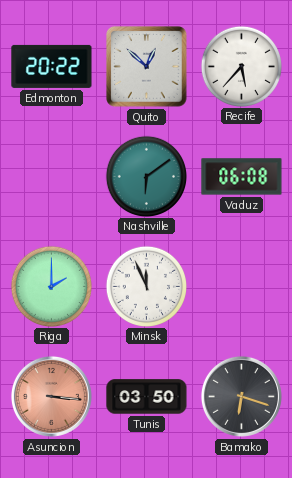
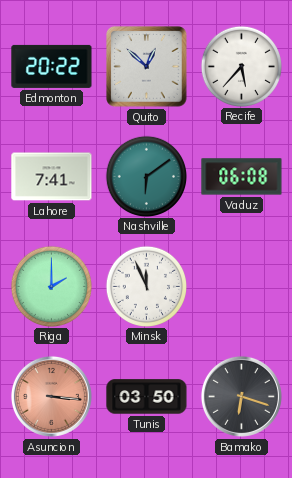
Lahore: none -> 7:41
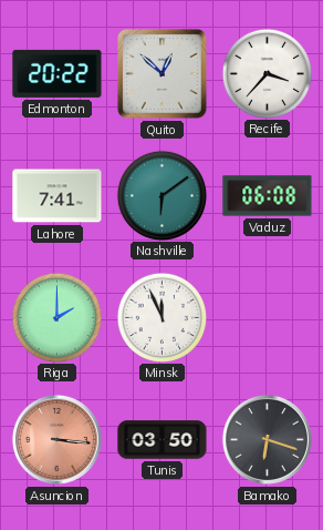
Recife: 5:37 -> 3:37
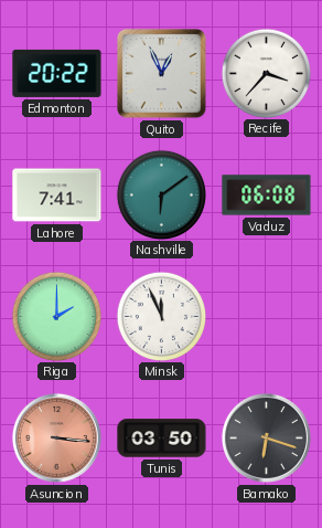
Quito: 12:52 -> 12:56
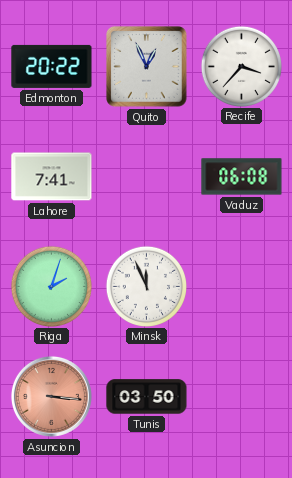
Nashville: 6:09 -> none
Riga: 2:00 -> 2:03
Bamako: 6:18 -> none
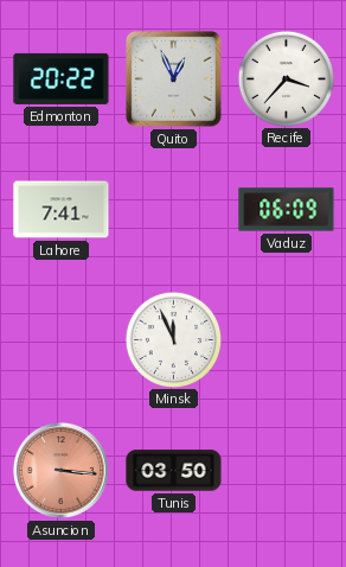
Vaduz: 06:08 -> 06:09
Riga: 2:03 -> none
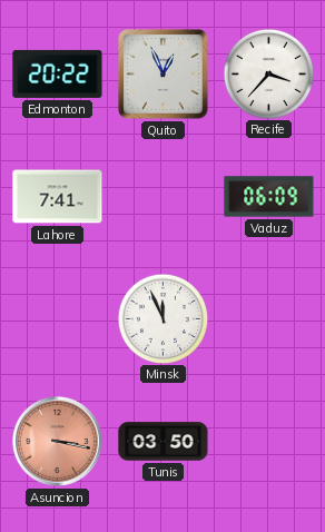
Asuncion: 3:16 -> 3:17
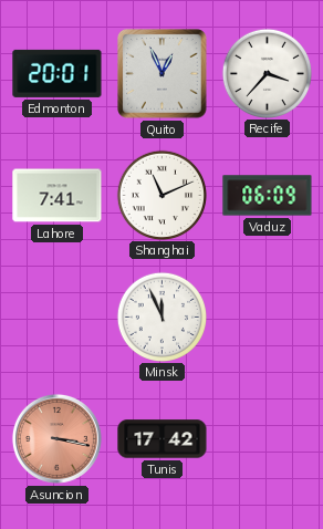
Edmonton: 20:22 -> 20:01
Shanghai: none -> 11:11
Tunis: 03:50 -> 17:42
